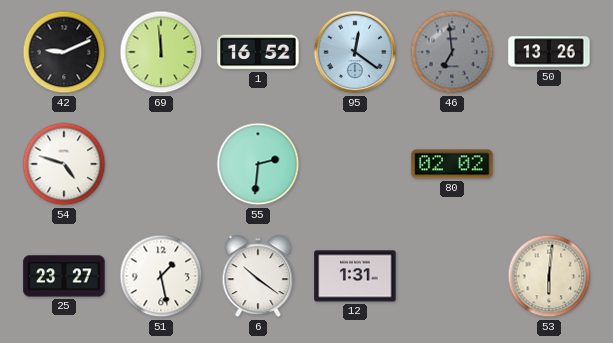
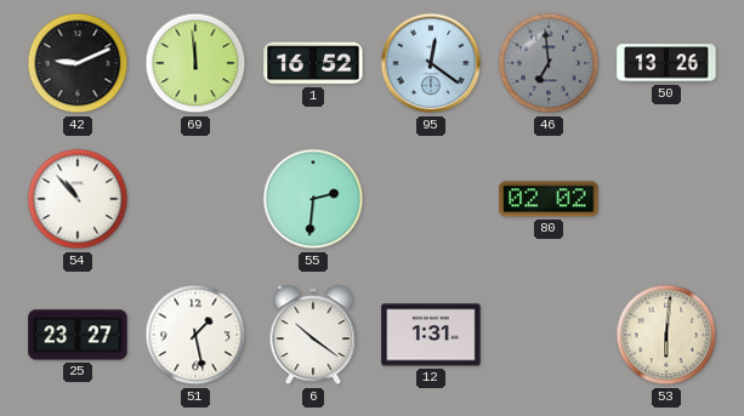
54: 4:48 -> 10:53
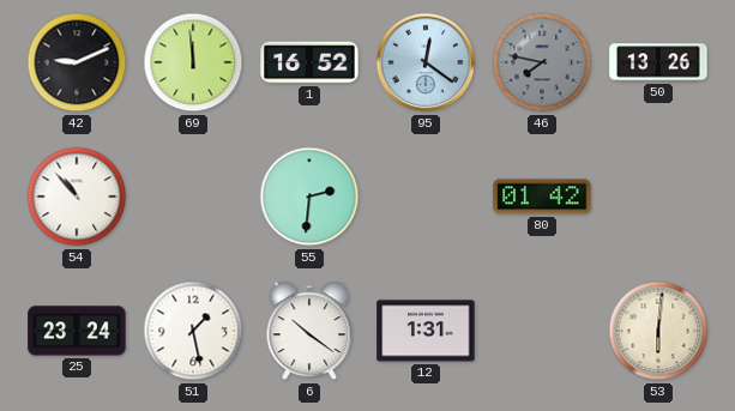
46: 6:59 -> 7:47
80: 02:02 -> 01:42
25: 23:27 -> 23:24
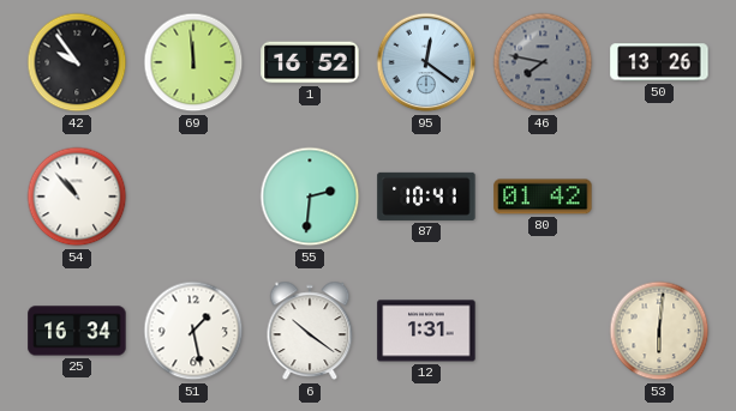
42: 9:11 -> 9:54
87: none -> 10:41
25: 23:24 -> 16:34
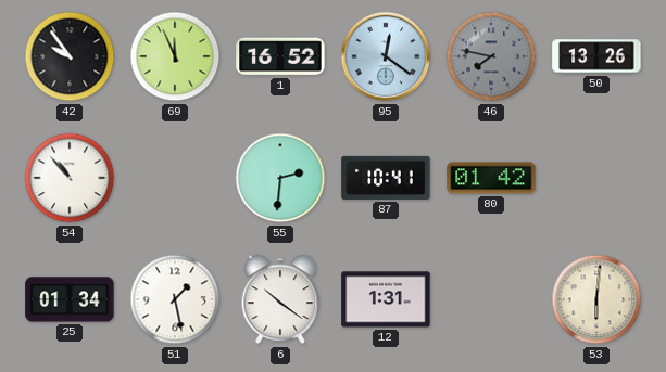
69: 11:59 -> 11:56
25: 16:34 -> 01:34
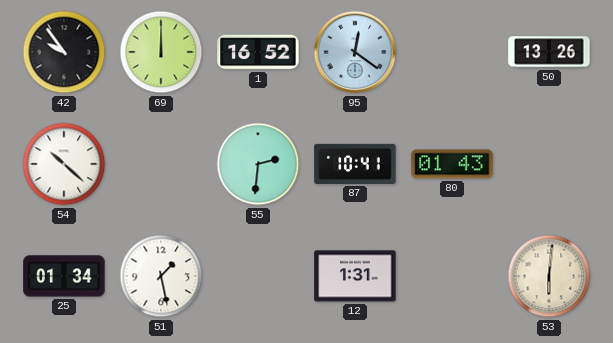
69: 11:56 -> 12:00
46: 7:47 -> none
54: 10:53 -> 10:22
80: 01:42 -> 01:43
6: 10:21 -> none
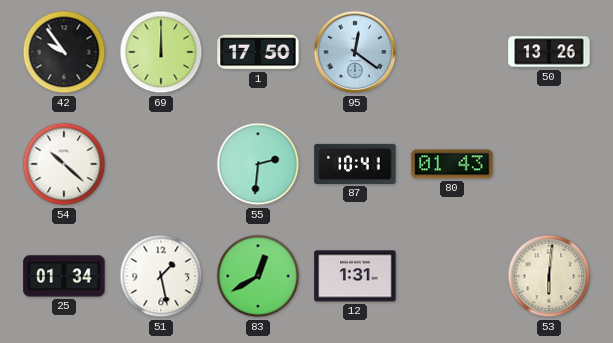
1: 16:52 -> 17:50
83: none -> 12:40
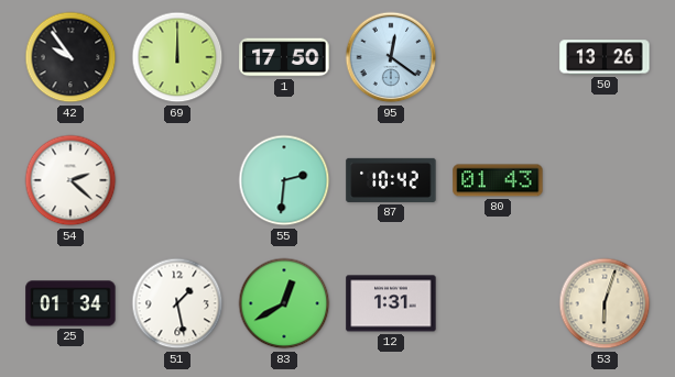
54: 10:22 -> 2:22
87: 10:41 -> 10:42
53: 6:01 -> 6:03
